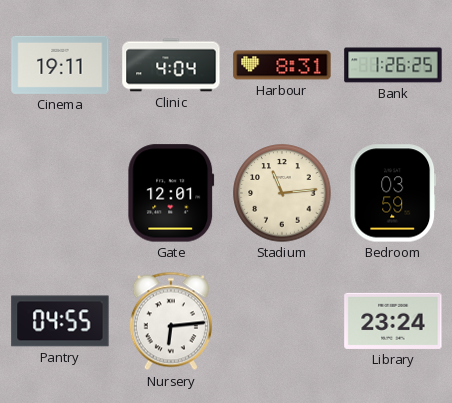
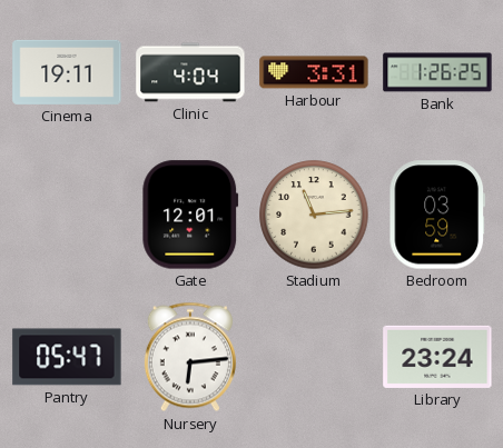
Harbour: 8:31 -> 3:31
Pantry: 04:55 -> 05:47
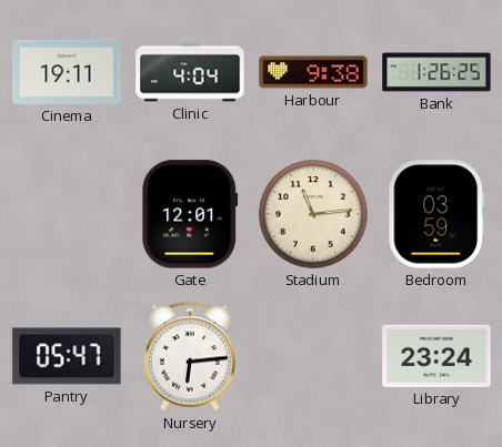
Harbour: 3:31 -> 9:38
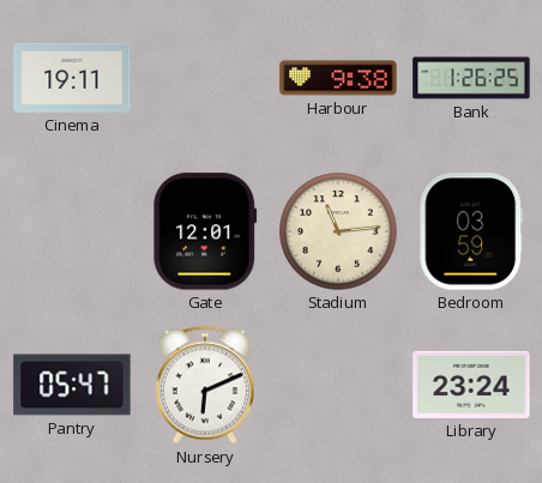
Clinic: 4:04 -> none
Nursery: 6:14 -> 6:11
